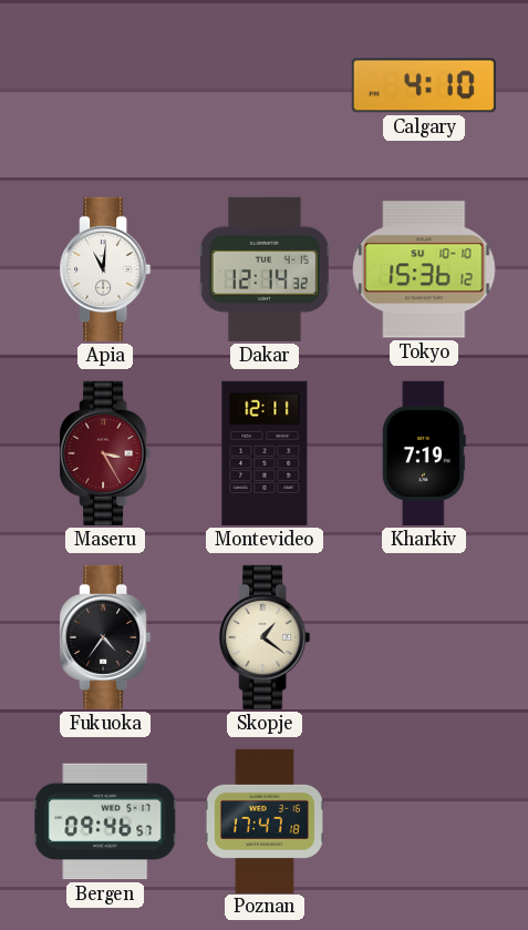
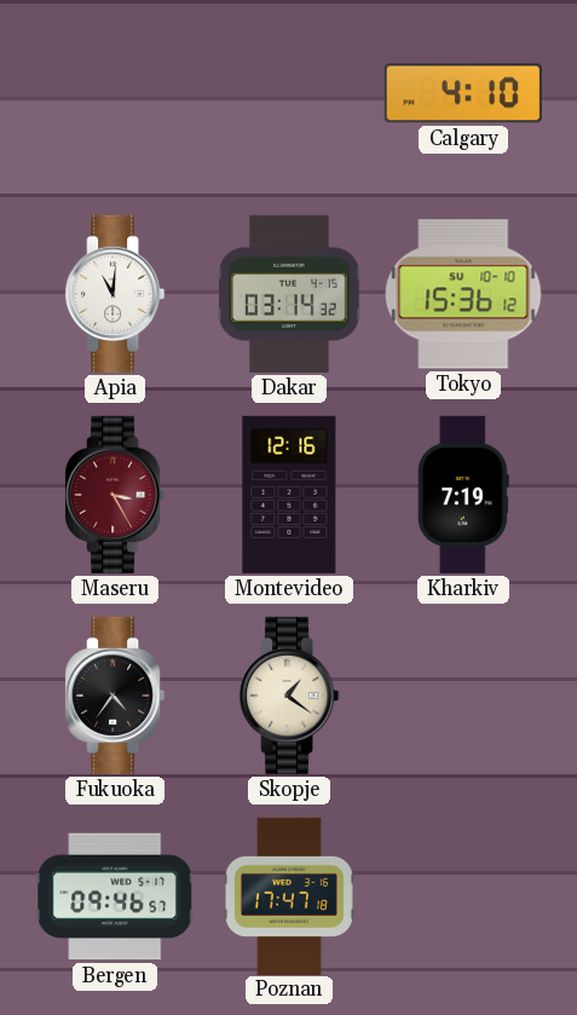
Dakar: 12:14 -> 03:14
Montevideo: 12:11 -> 12:16
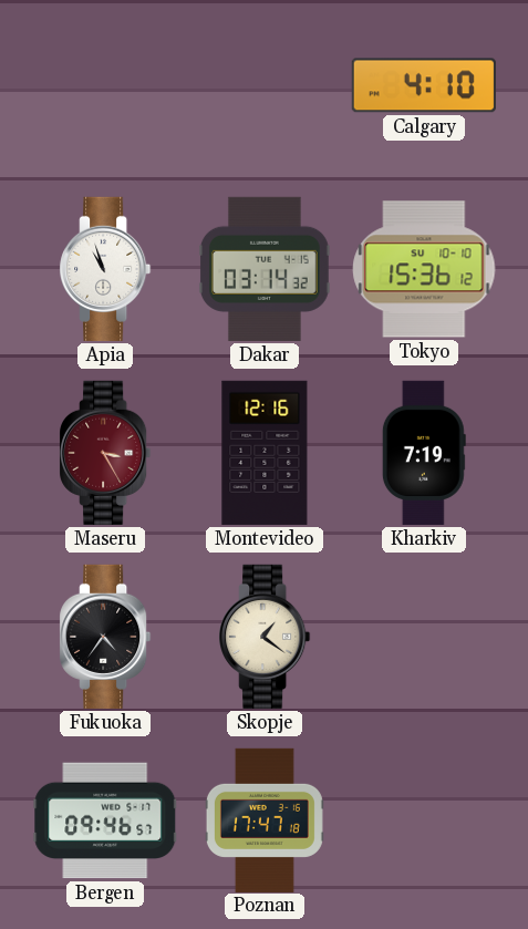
Apia: 11:01 -> 10:57
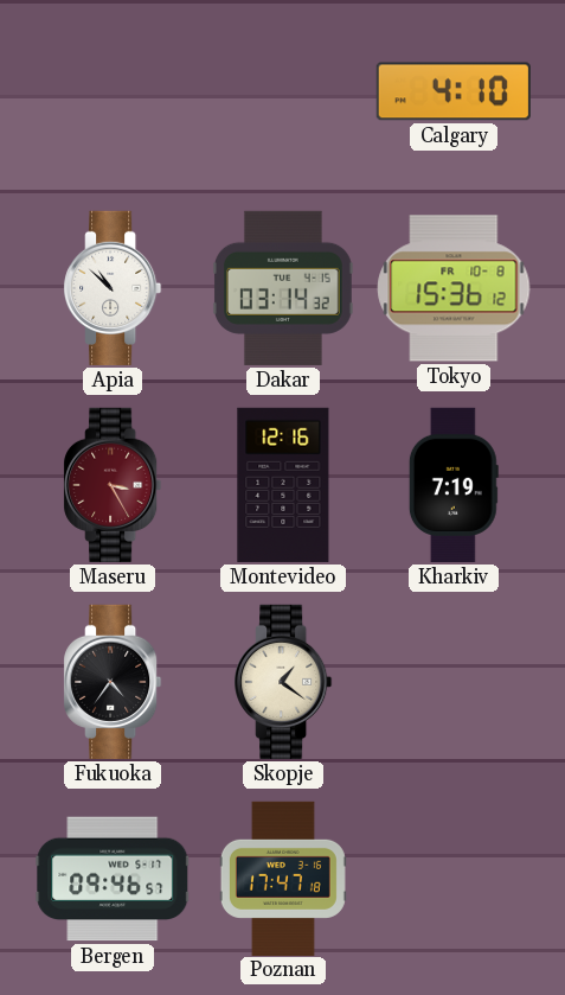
Apia: 10:57 -> 10:52
Tokyo date: SU 10-10 -> FR 10-8
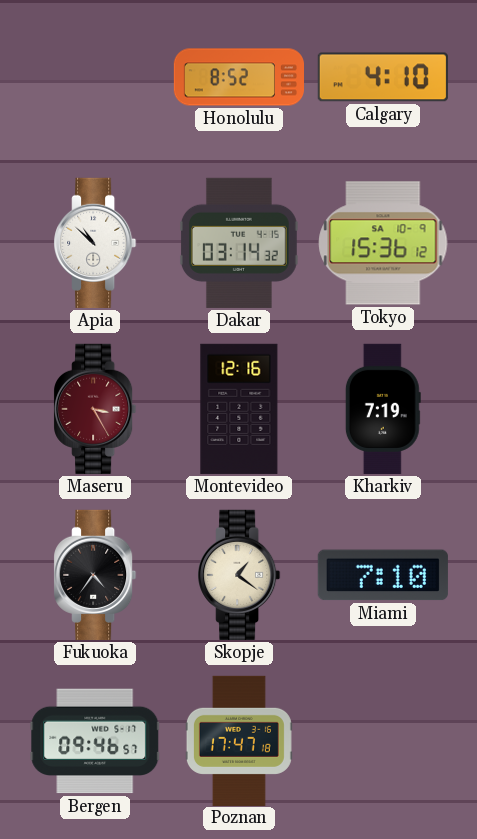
Honolulu: none -> 8:52
Tokyo date: FR 10-8 -> SA 10-9
Miami: none -> 7:10
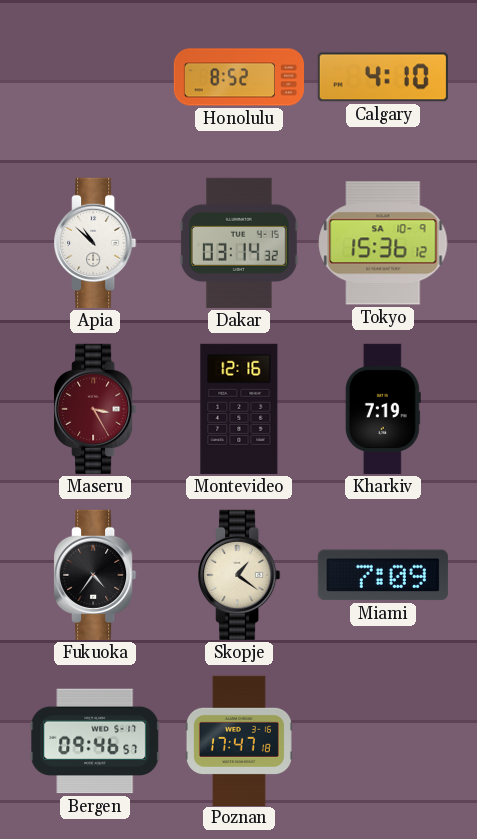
Miami: 7:10 -> 7:09
